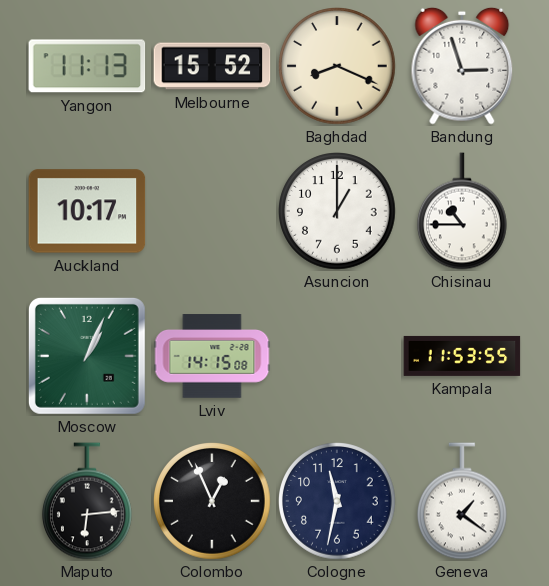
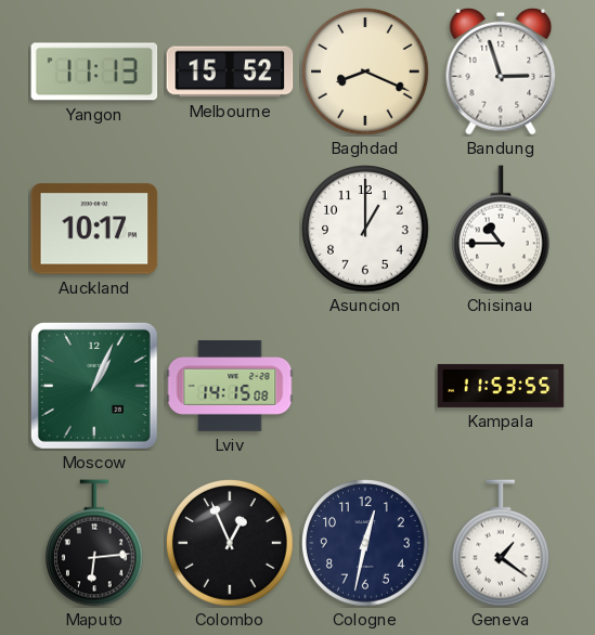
Cologne: 11:32 -> 12:32
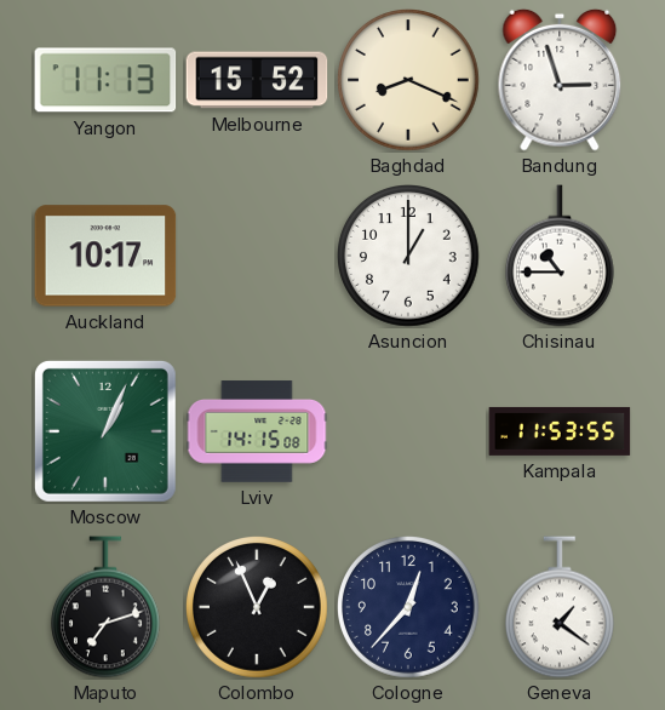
Maputo: 6:14 -> 7:12
Cologne: 12:32 -> 12:37
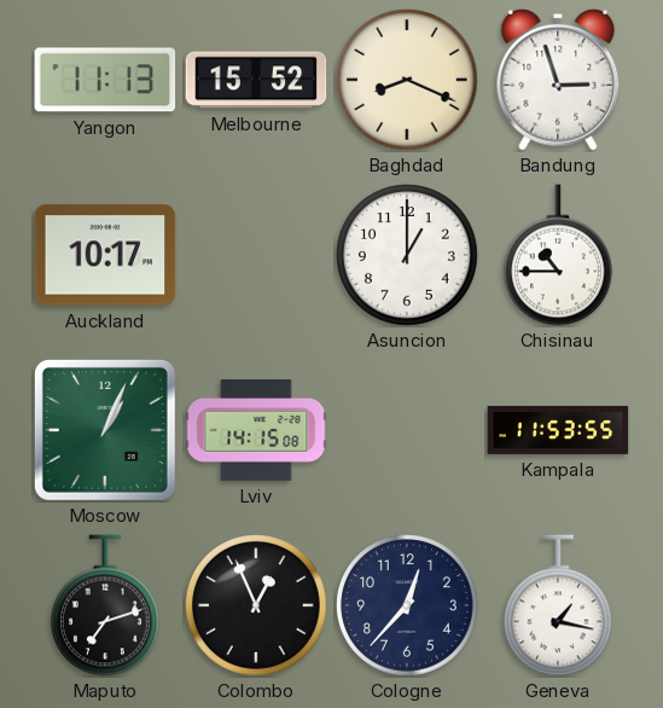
Geneva: 1:21 -> 1:17
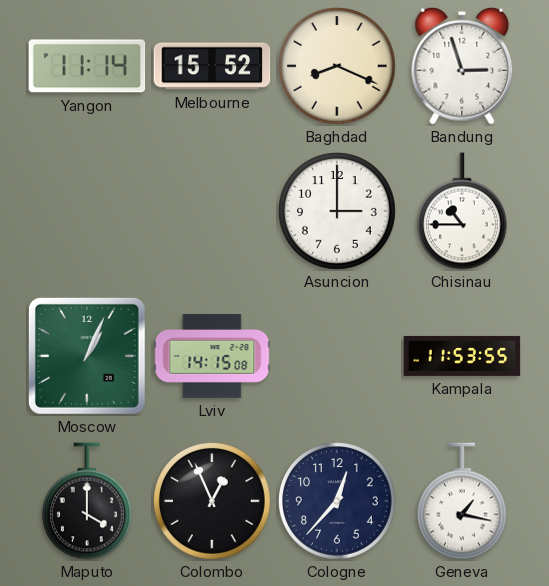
Yangon: 11:13 -> 11:14
Auckland: 10:17 -> none
Asuncion: 1:00 -> 3:00
Maputo: 7:12 -> 4:00
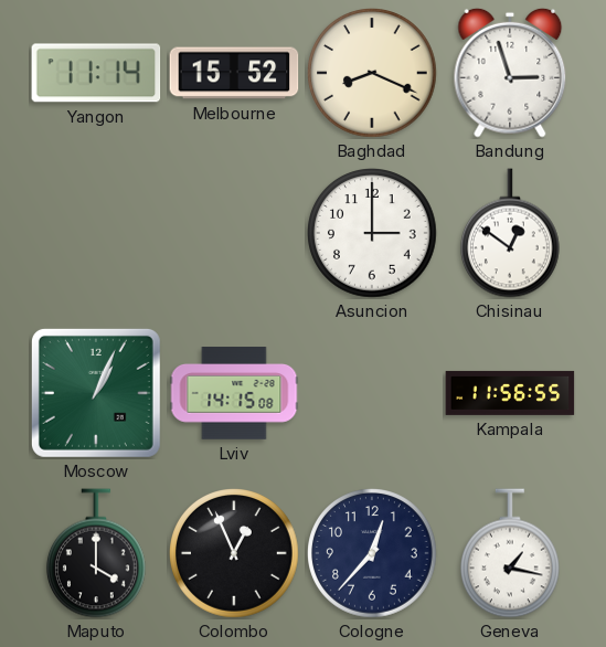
Chisinau: 10:45 -> 12:51
Kampala: 11:53 -> 11:56
